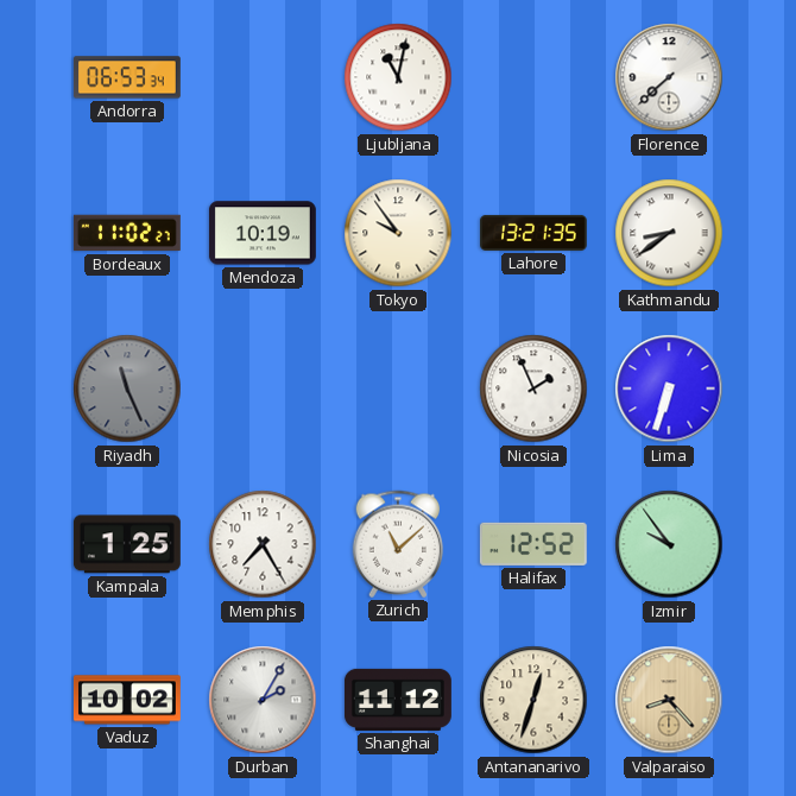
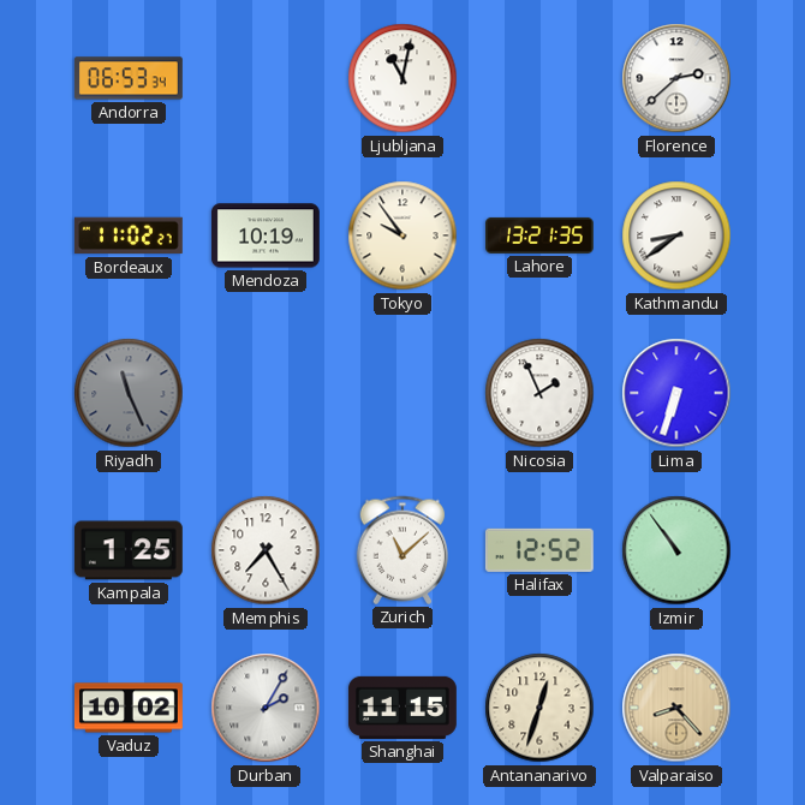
Florence: 7:38 -> 2:38
Izmir: 9:54 -> 10:54
Shanghai: 11:12 -> 11:15
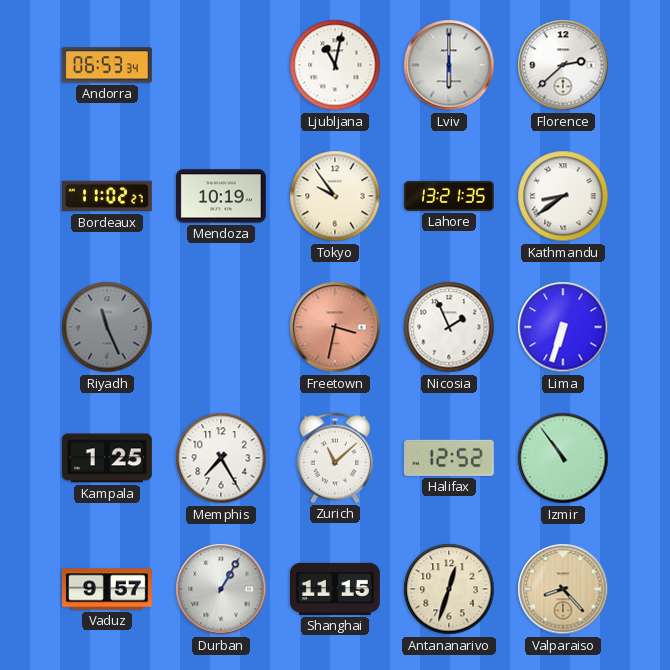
Lviv: none -> 6:00
Freetown: none -> 3:32
Vaduz: 10:02 -> 9:57
Durban: 2:05 -> 1:05
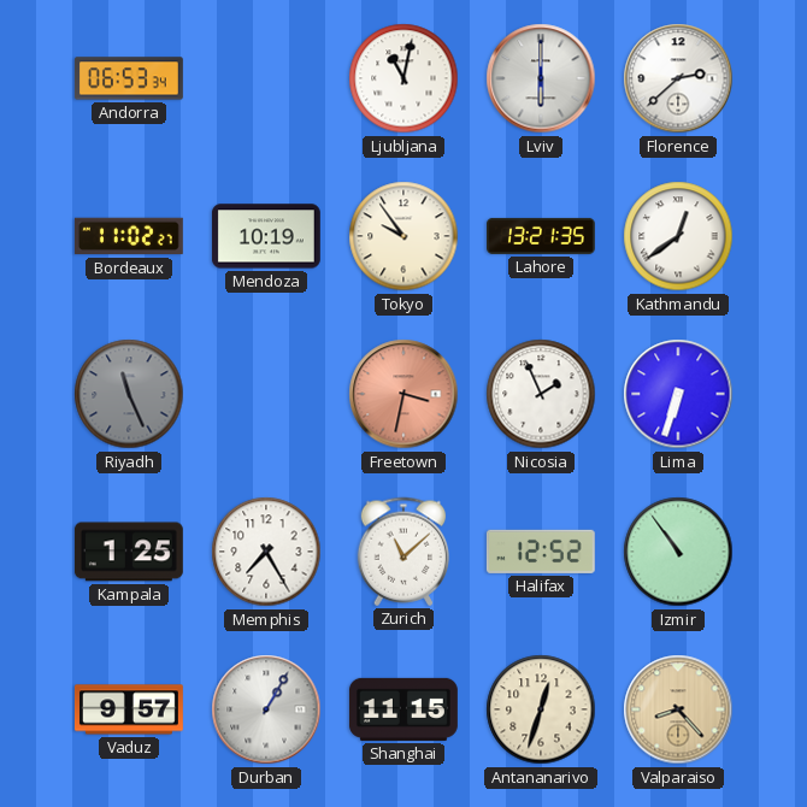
Kathmandu: 8:39 -> 12:39
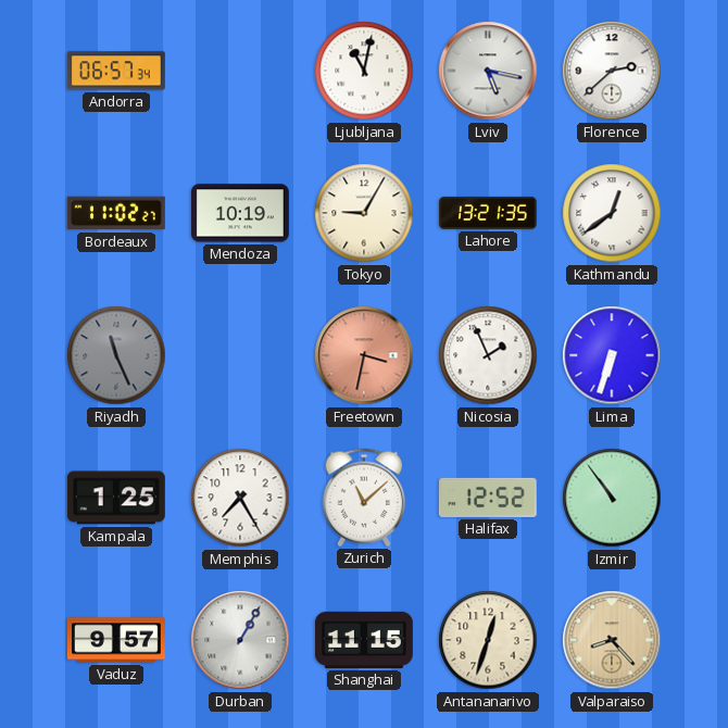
Andorra: 06:53 -> 06:57
Lviv: 6:00 -> 5:17
Tokyo: 9:54 -> 9:05
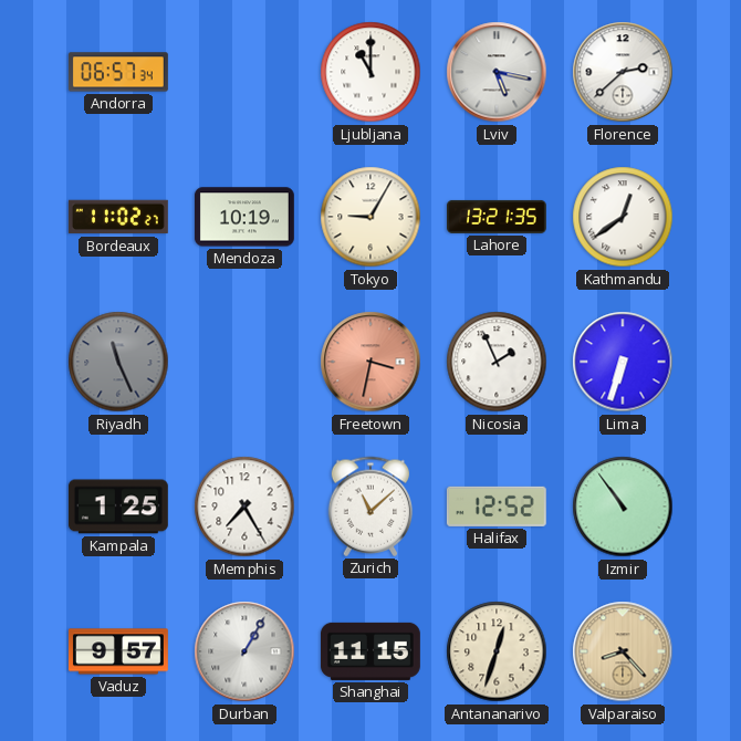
Ljubljana: 11:02 -> 11:00
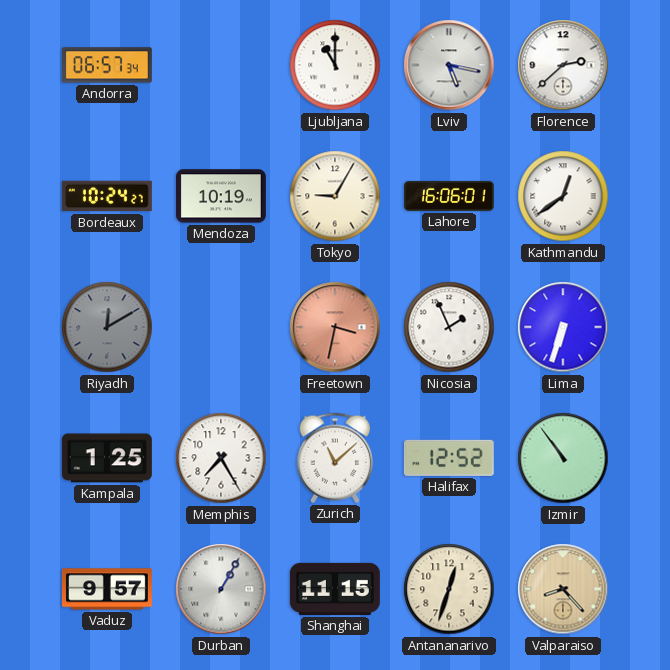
Bordeaux: 11:02 -> 10:24
Lahore: 13:21 -> 16:06
Riyadh: 11:26 -> 12:10
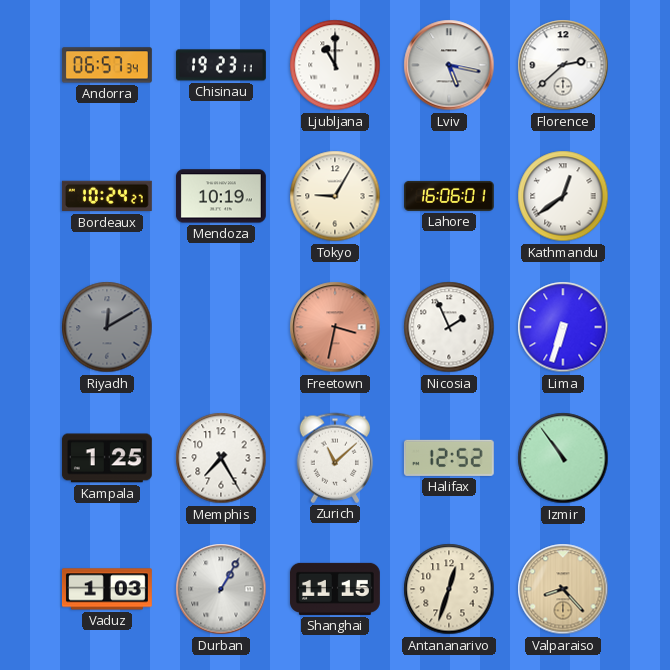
Chisinau: none -> 19:23
Vaduz: 9:57 -> 1:03
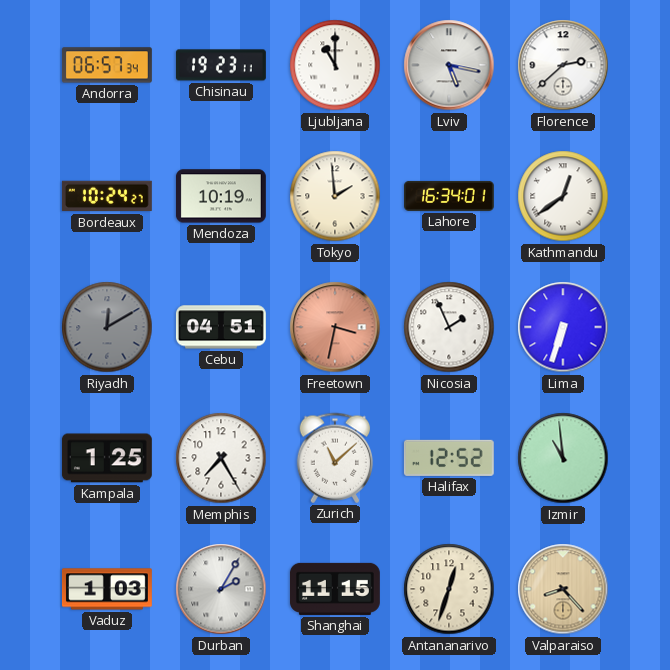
Tokyo: 9:05 -> 1:59
Lahore: 16:06 -> 16:34
Cebu: none -> 04:51
Izmir: 10:54 -> 10:59
Durban: 1:05 -> 2:05
